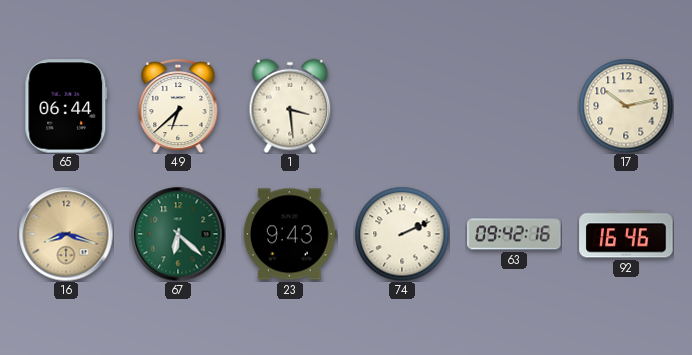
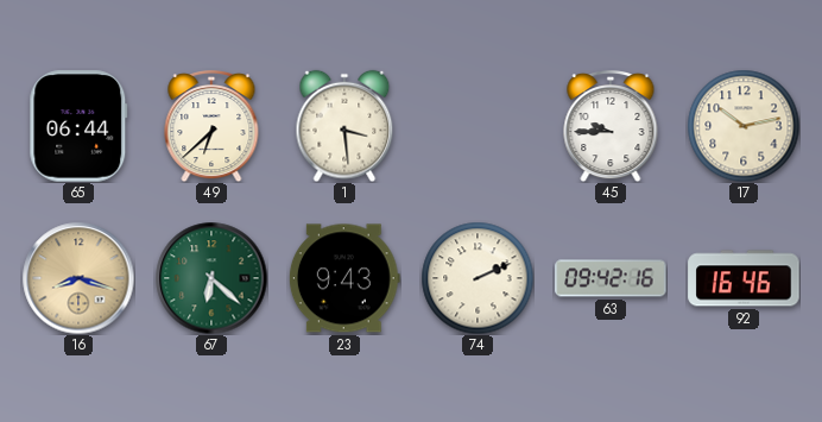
45: none -> 9:45
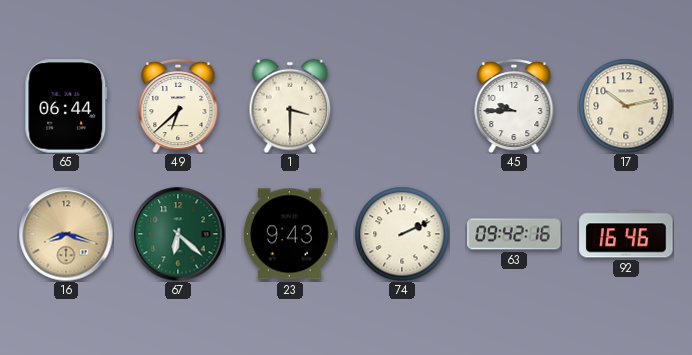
1: 3:29 -> 3:30
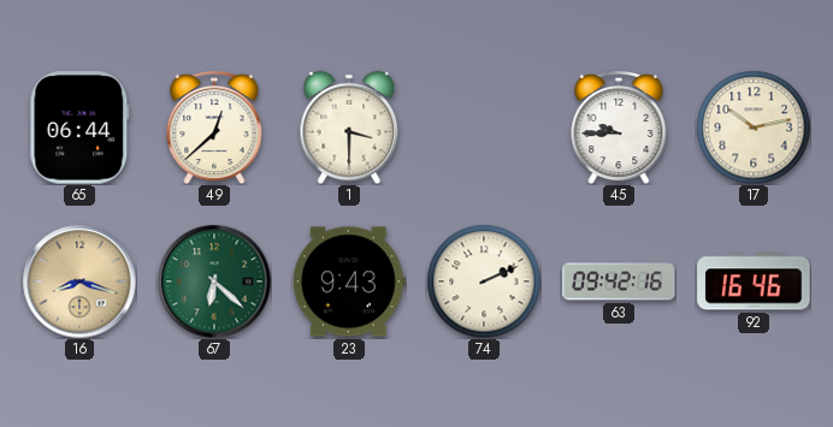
49: 6:38 -> 12:38
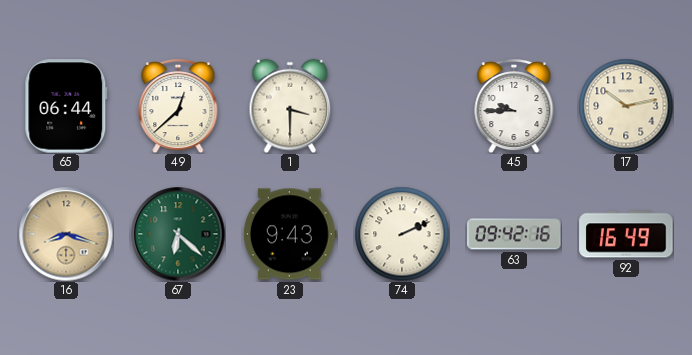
92: 16:46 -> 16:49
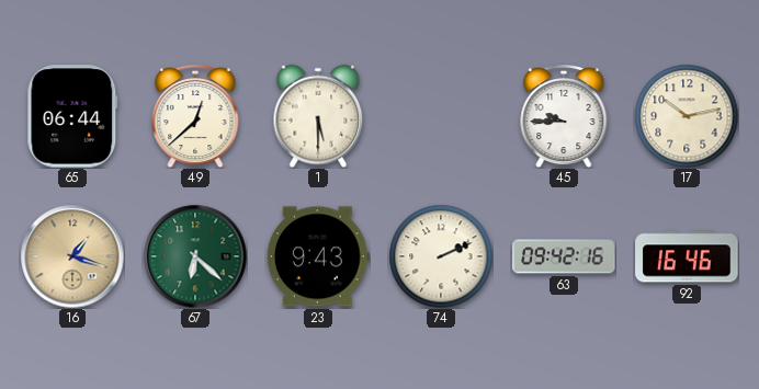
1: 3:30 -> 5:30
16: 8:18 -> 1:18
92: 16:49 -> 16:46
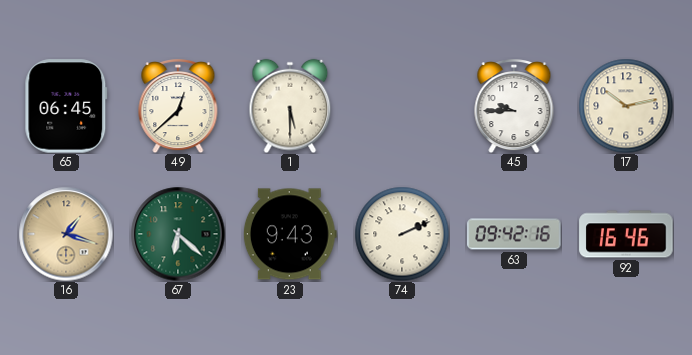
65: 06:44 -> 06:45
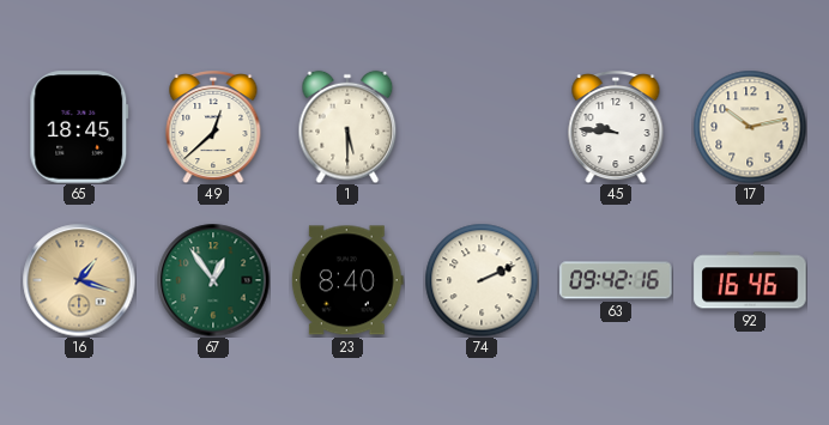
65: 06:45 -> 18:45
45: 9:45 -> 9:46
67: 6:22 -> 12:54
23: 9:43 -> 8:40
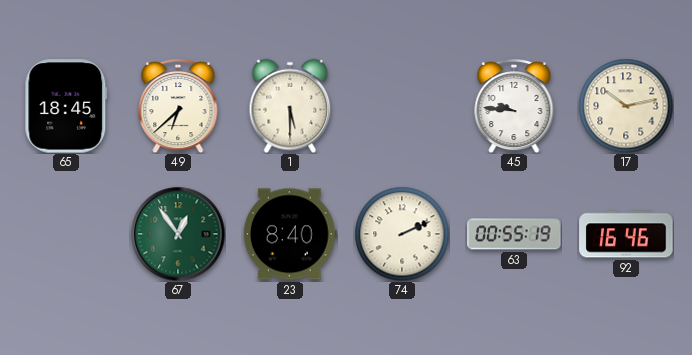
49: 12:38 -> 6:38
16: 1:18 -> none
63: 09:42 -> 00:55
